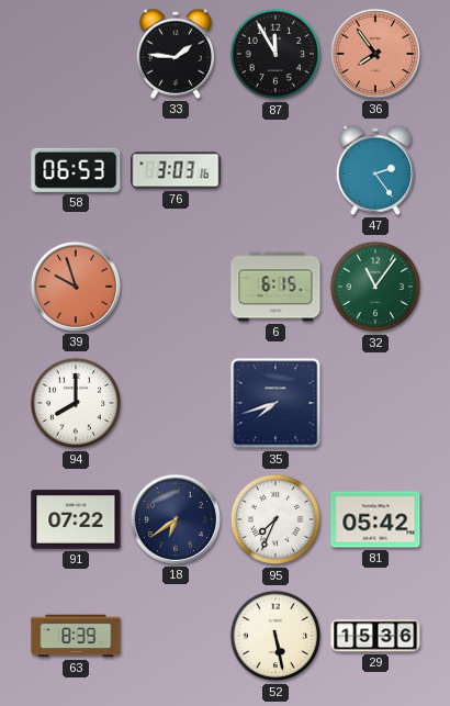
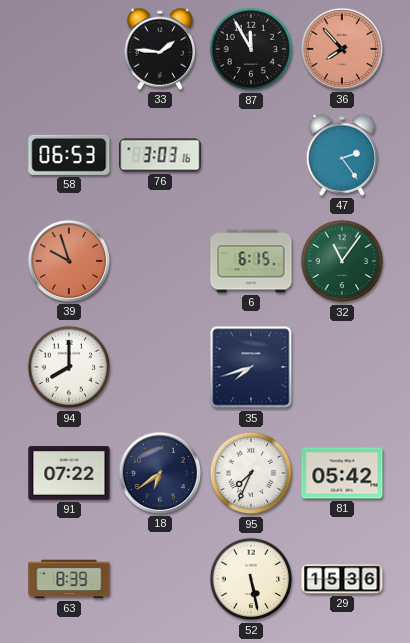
36: 7:54 -> 7:53
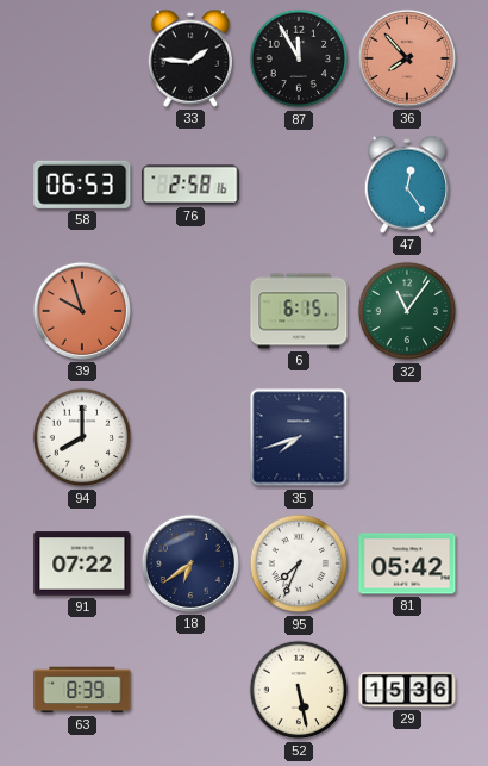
76: 3:03 -> 2:58
47: 2:24 -> 12:24
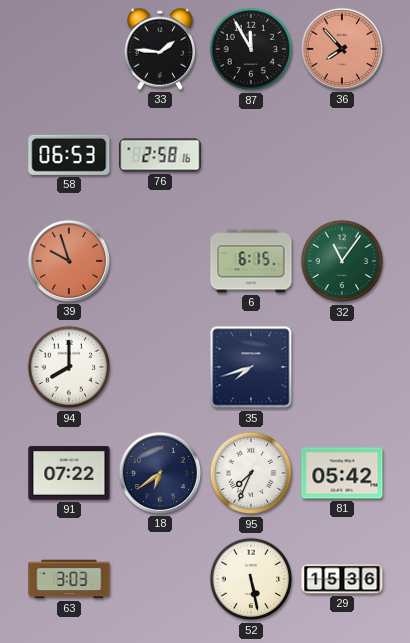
47: 12:24 -> none
63: 8:39 -> 3:03
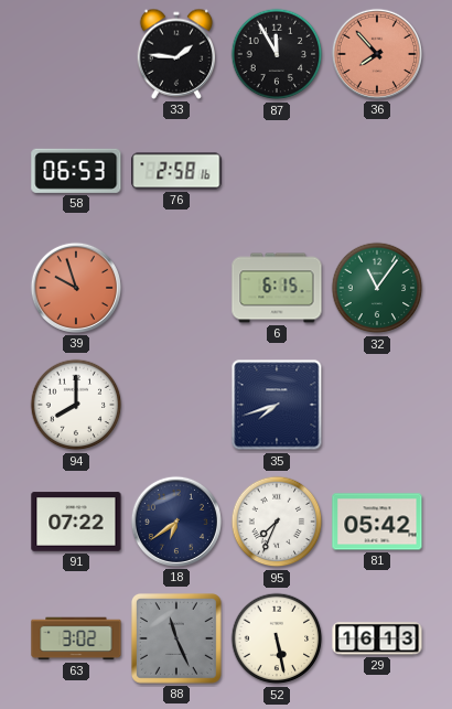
63: 3:03 -> 3:02
88: none -> 11:26
29: 15:36 -> 16:13
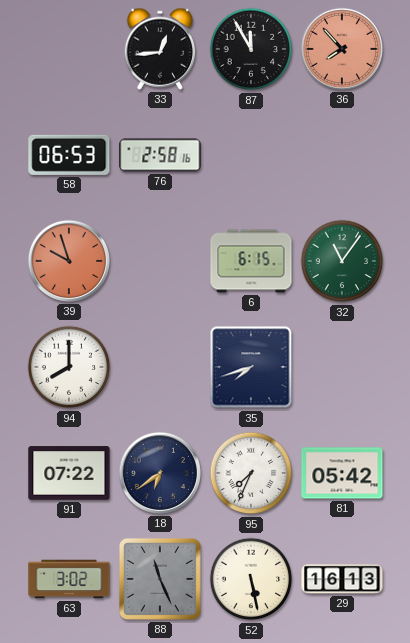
33: 1:46 -> 12:44
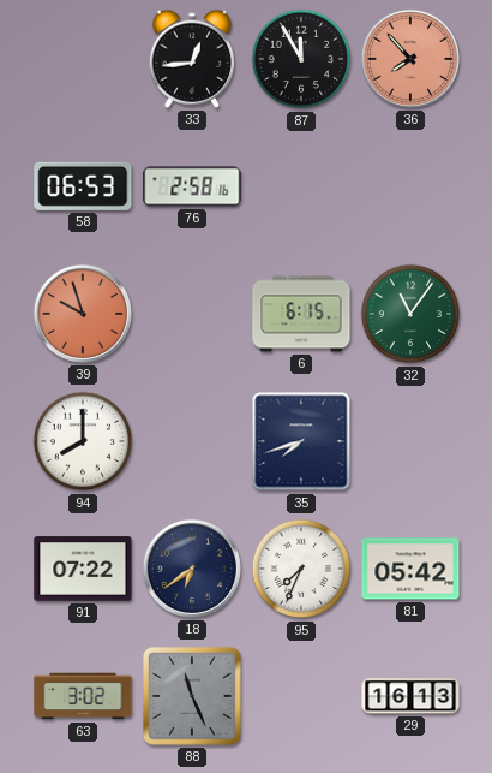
52: 5:28 -> none
